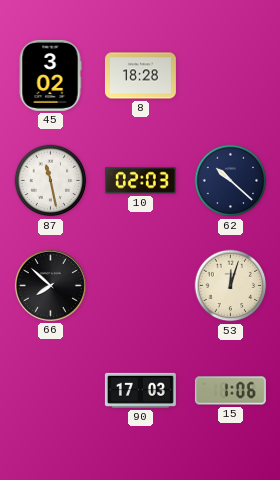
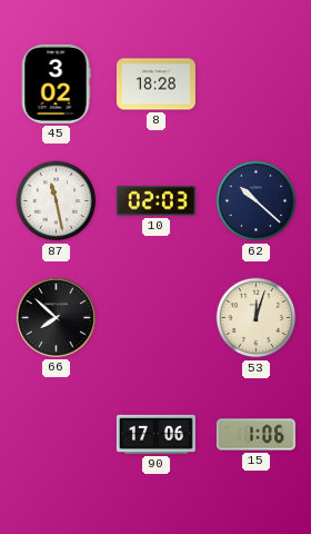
90: 17:03 -> 17:06
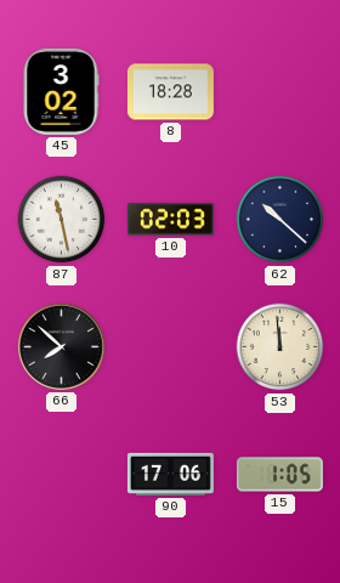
53: 12:03 -> 11:59
15: 1:06 -> 1:05
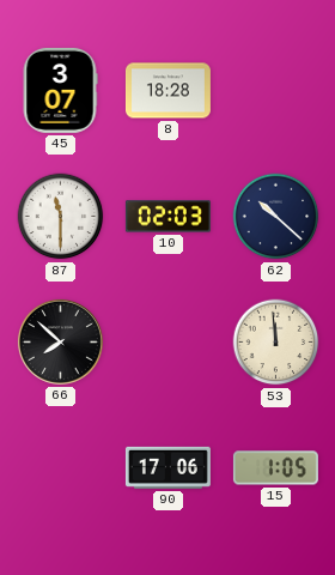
45: 3:02 -> 3:07
87: 11:28 -> 11:30
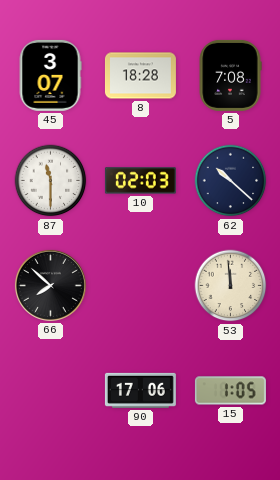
5: none -> 7:08
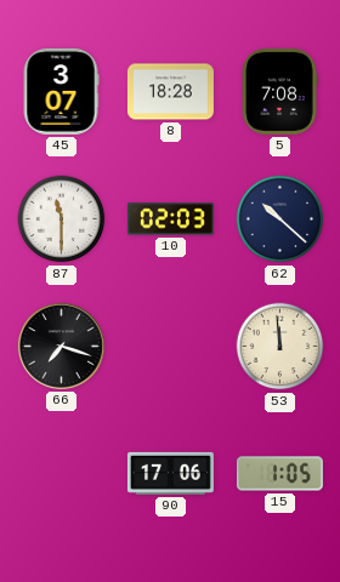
66: 7:52 -> 7:18
